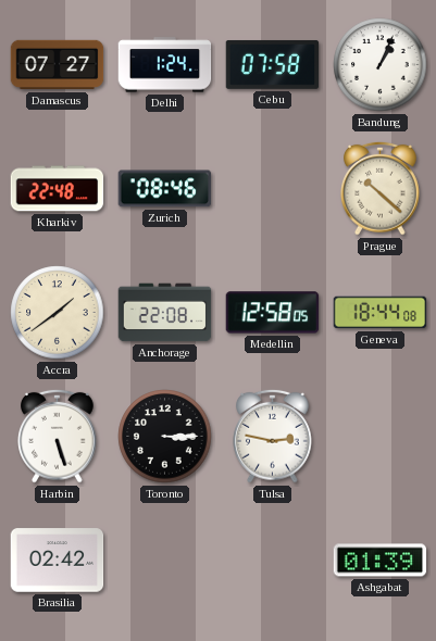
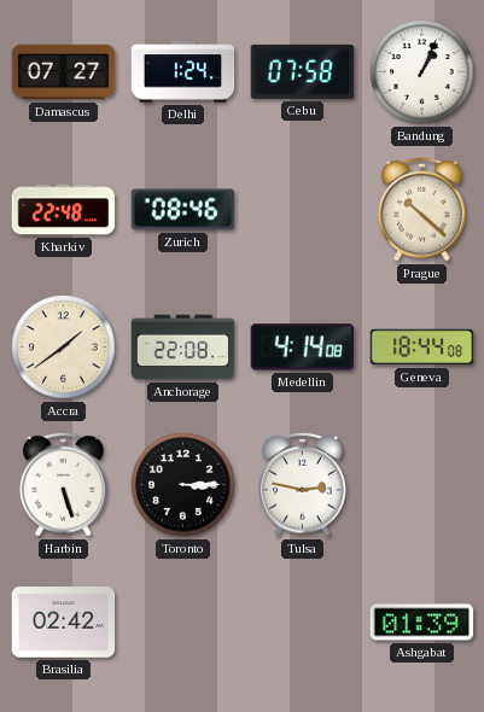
Medellin: 12:58 -> 4:14
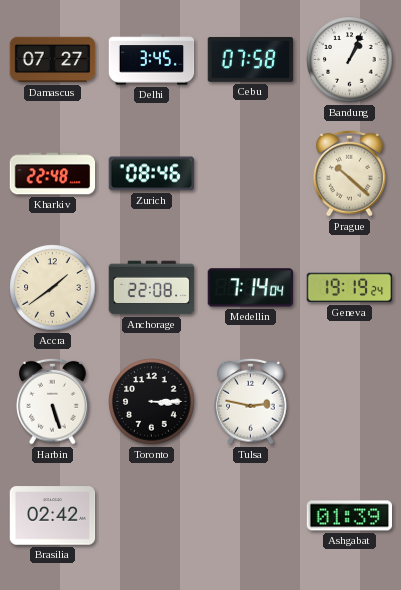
Delhi: 1:24 -> 3:45
Medellin: 4:14 -> 7:14
Geneva: 18:44 -> 19:19
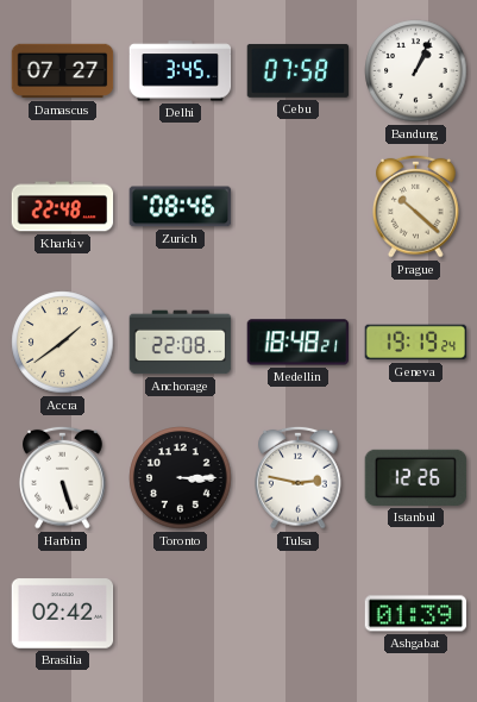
Medellin: 7:14 -> 18:48
Istanbul: none -> 12:26
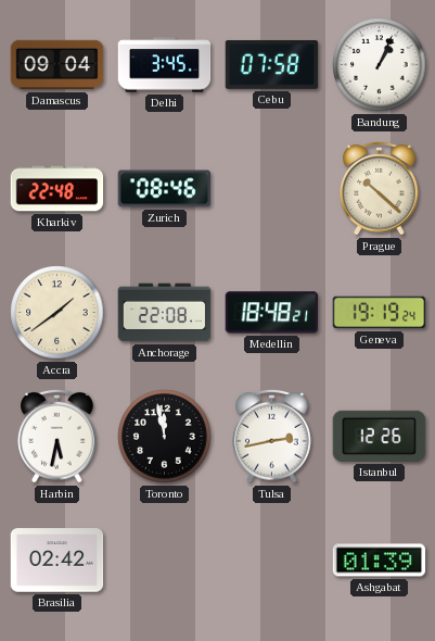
Damascus: 07:27 -> 09:04
Harbin: 5:27 -> 5:32
Toronto: 3:15 -> 11:58
Tulsa: 2:47 -> 2:43
